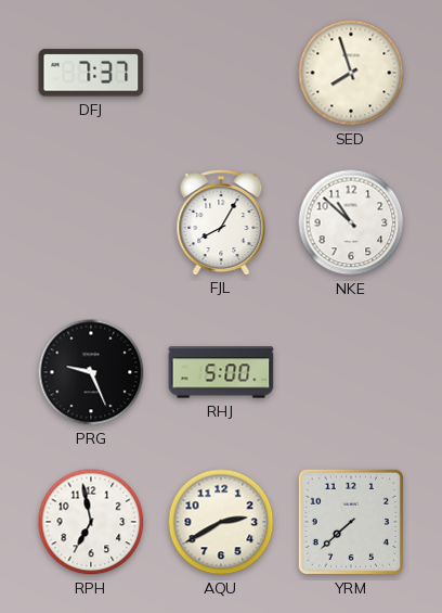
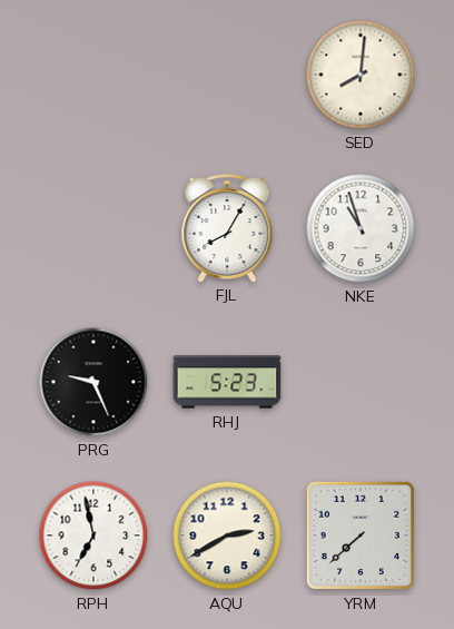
DFJ: 7:37 -> none
SED: 7:57 -> 8:01
NKE: 10:52 -> 10:57
RHJ: 5:00 -> 5:23
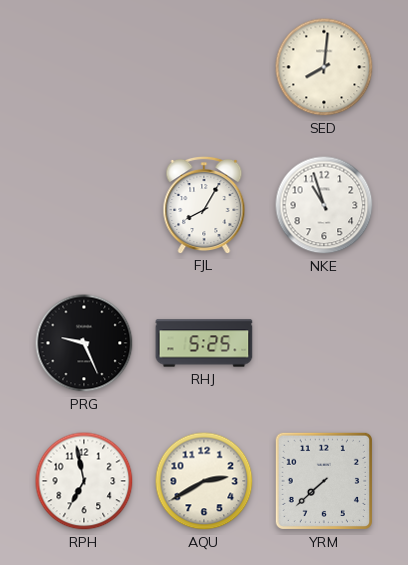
RHJ: 5:23 -> 5:25
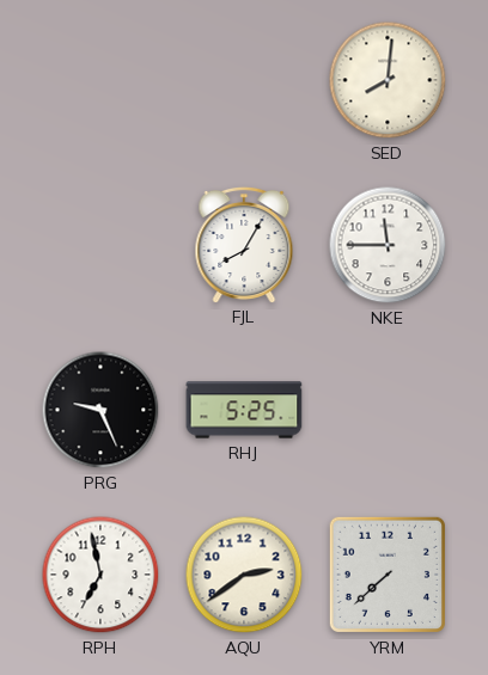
NKE: 10:57 -> 11:45
AQU: 2:40 -> 2:39
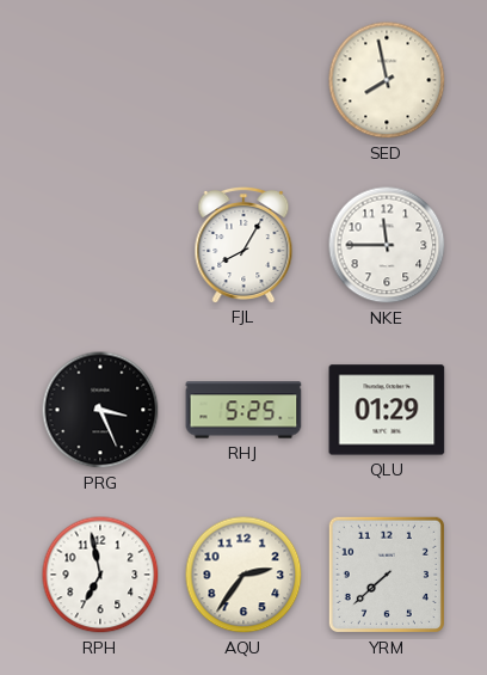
SED: 8:01 -> 7:58
PRG: 9:26 -> 3:26
QLU: none -> 01:29
AQU: 2:39 -> 2:36
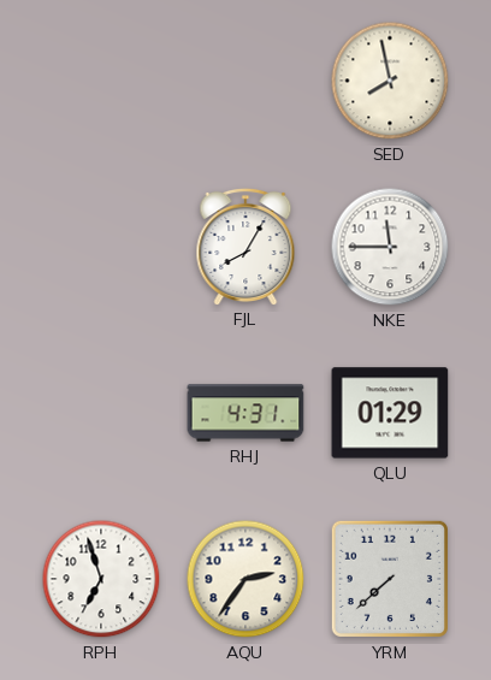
PRG: 3:26 -> none
RHJ: 5:25 -> 4:31
RPH: 6:58 -> 6:57
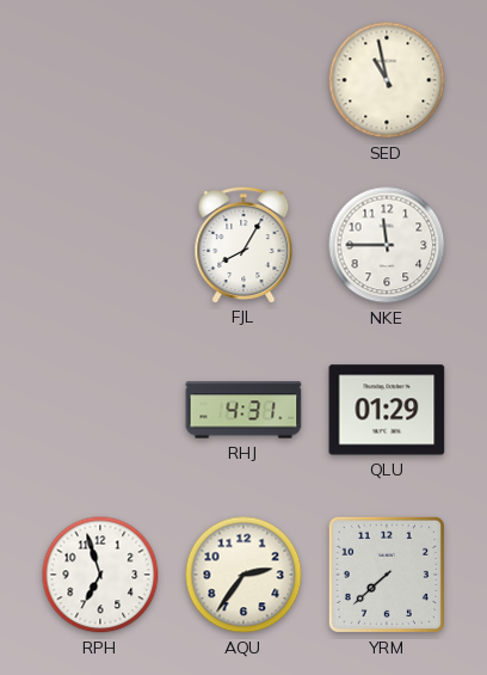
SED: 7:58 -> 10:58
